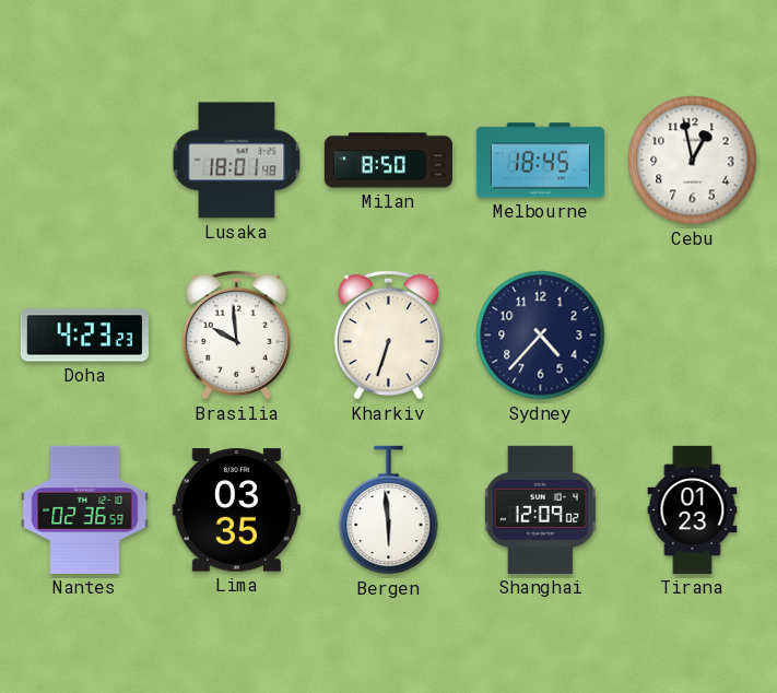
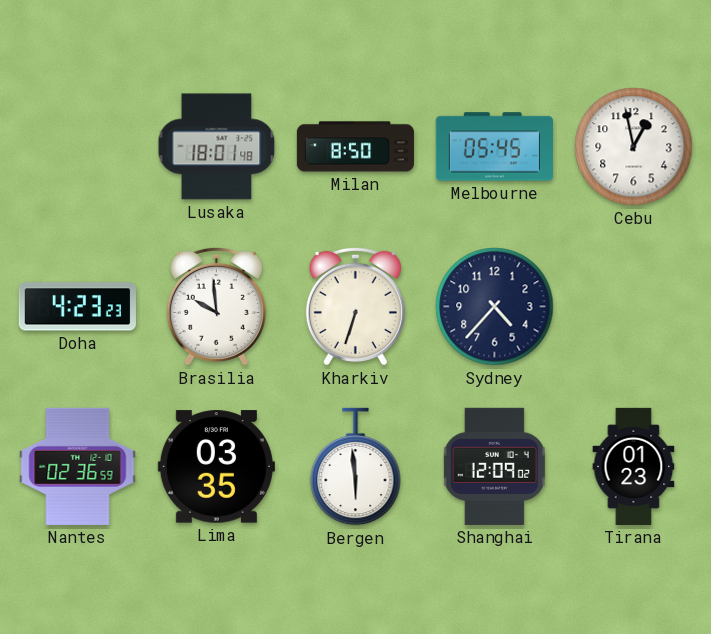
Melbourne: 18:45 -> 05:45
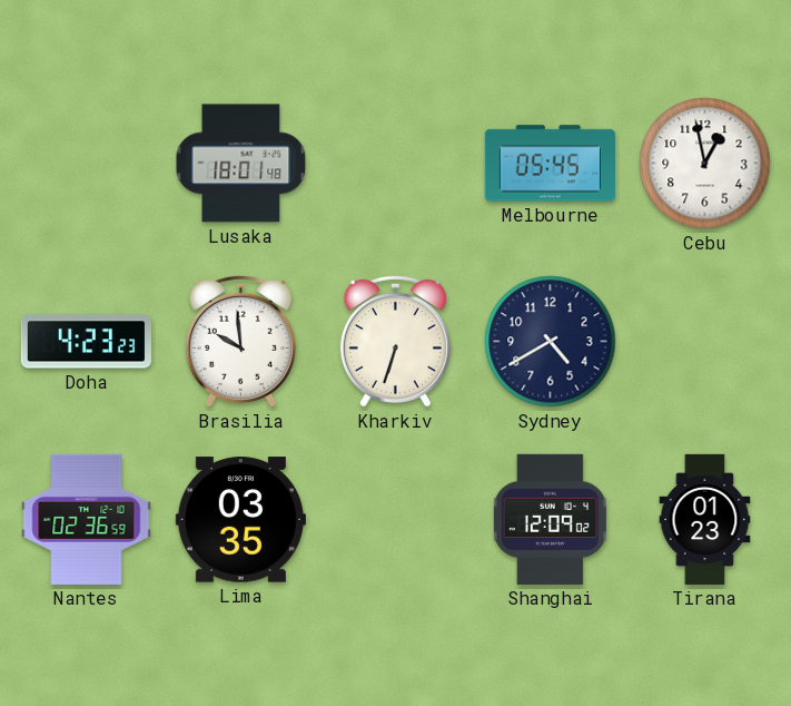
Milan: 8:50 -> none
Sydney: 4:37 -> 4:40
Bergen: 5:59 -> none
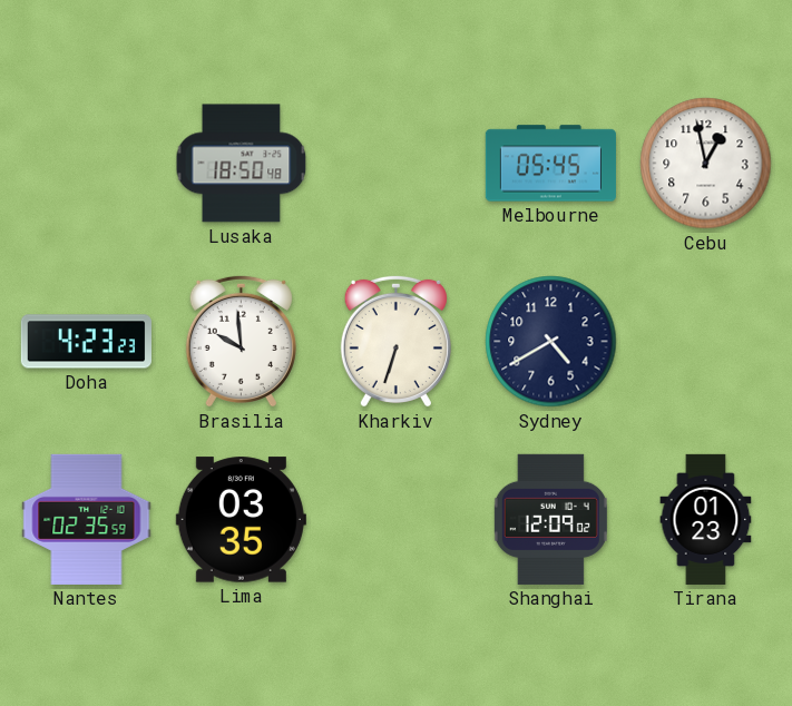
Lusaka: 18:01 -> 18:50
Nantes: 02:36 -> 02:35
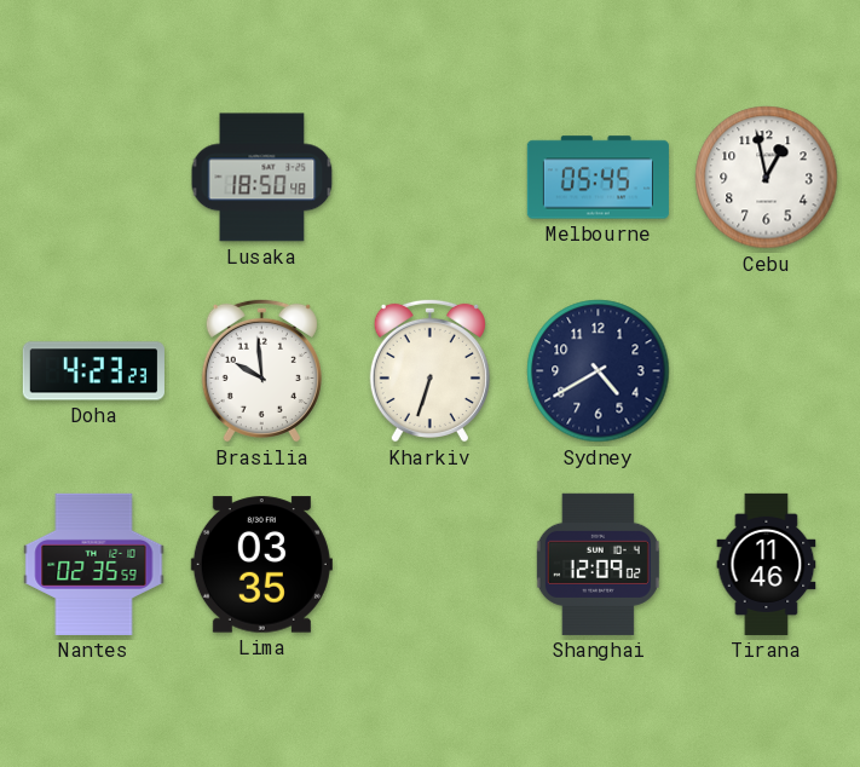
Tirana: 01:23 -> 11:46
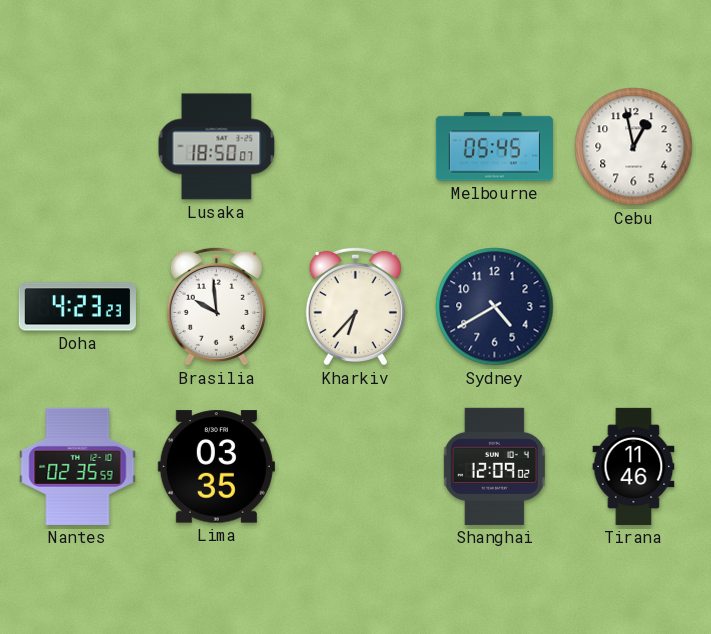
Lusaka: 18:50:48 -> 18:50:07
Kharkiv: 6:33 -> 6:37
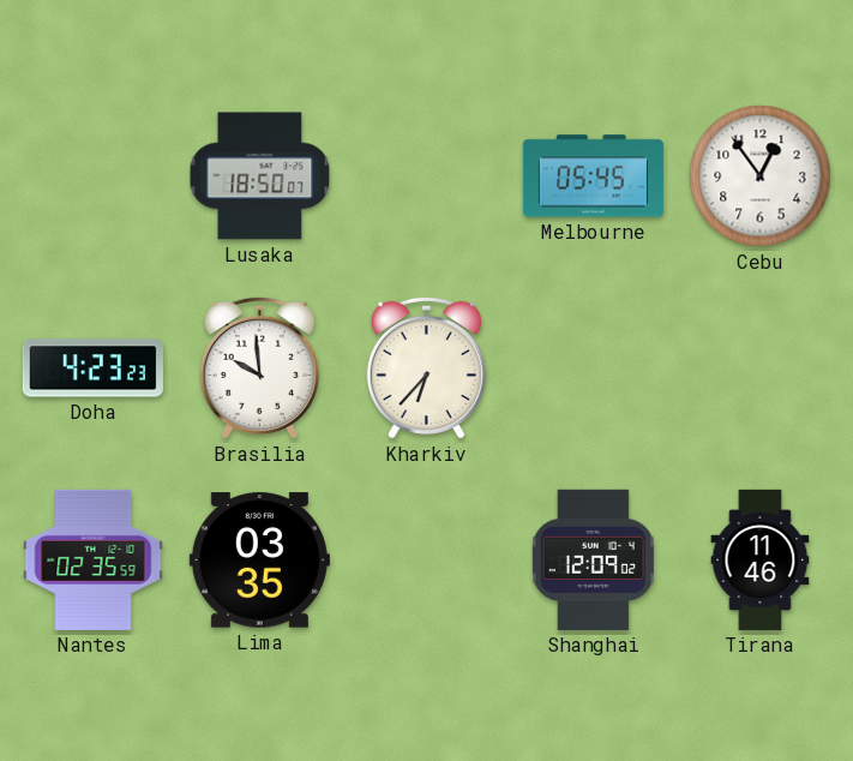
Cebu: 12:58 -> 12:54
Sydney: 4:40 -> none
